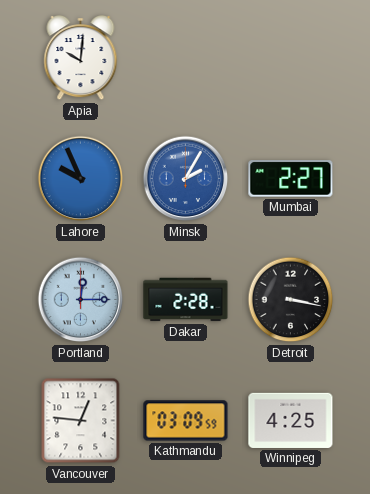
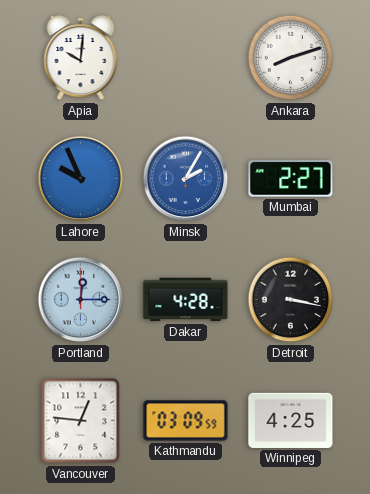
Ankara: none -> 8:12
Dakar: 2:28 -> 4:28
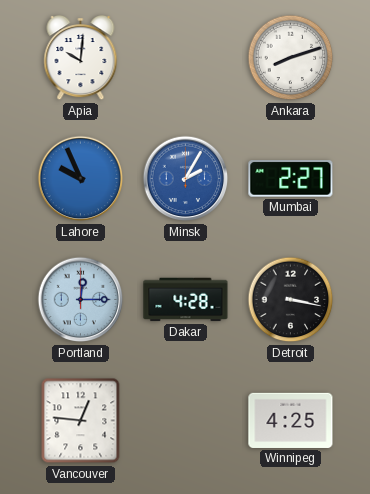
Kathmandu: 03:09 -> none
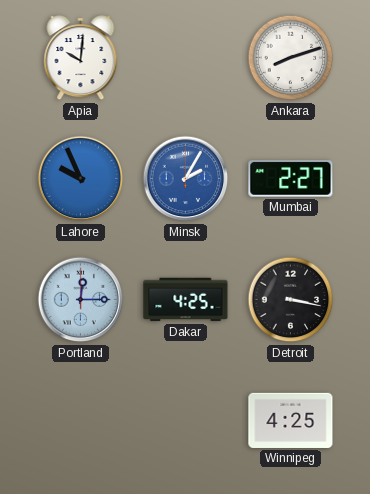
Dakar: 4:28 -> 4:25
Vancouver: 12:46 -> none
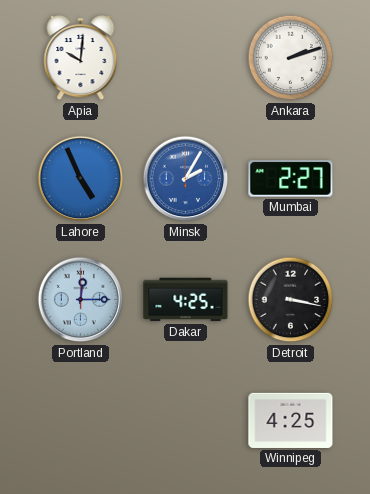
Ankara: 8:12 -> 2:12
Lahore: 9:56 -> 4:56
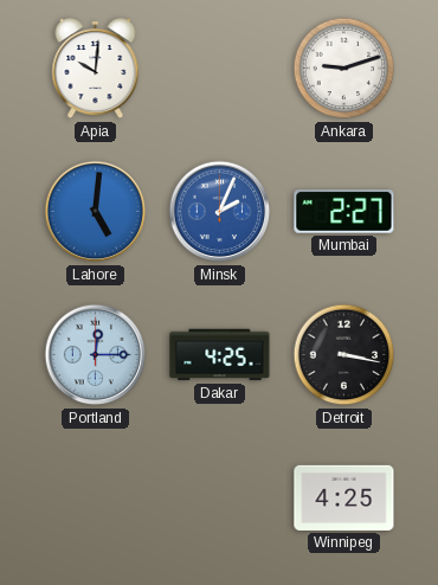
Ankara: 2:12 -> 9:12
Lahore: 4:56 -> 5:01
Minsk: 2:05 -> 2:04
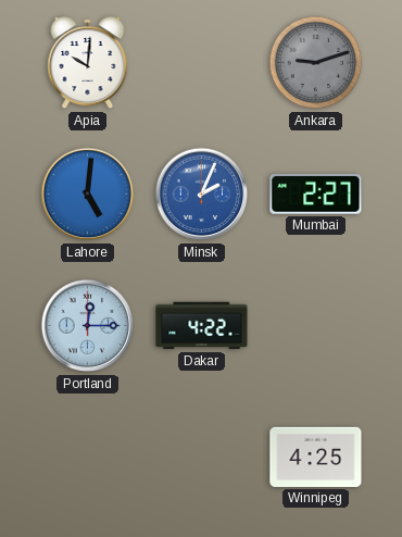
Ankara dial: white -> grey
Dakar: 4:25 -> 4:22
Detroit: 3:17 -> none
